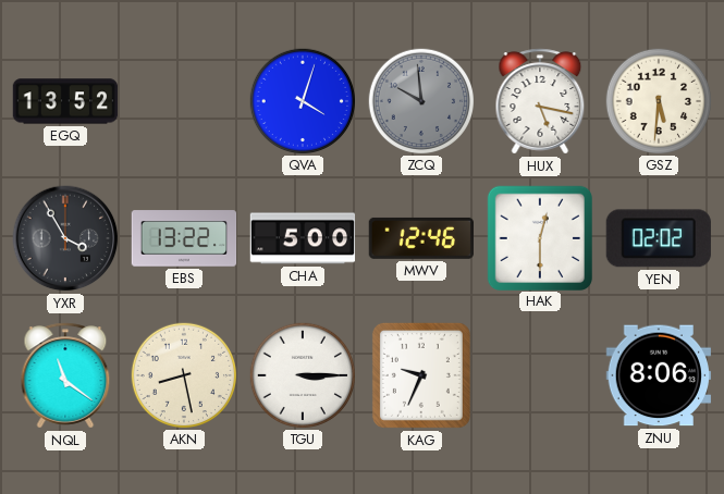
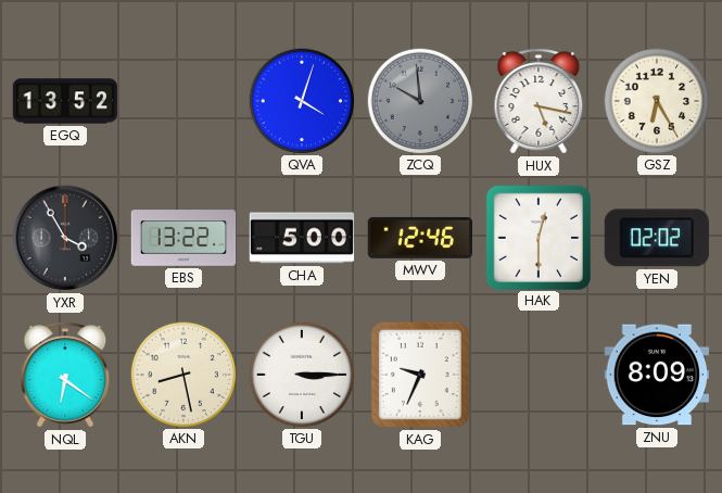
GSZ: 5:31 -> 6:25
NQL: 11:21 -> 6:21
ZNU: 8:06 -> 8:09
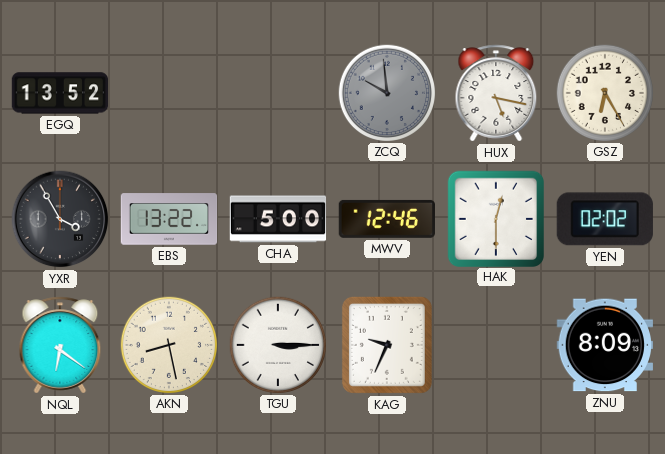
QVA: 4:03 -> none
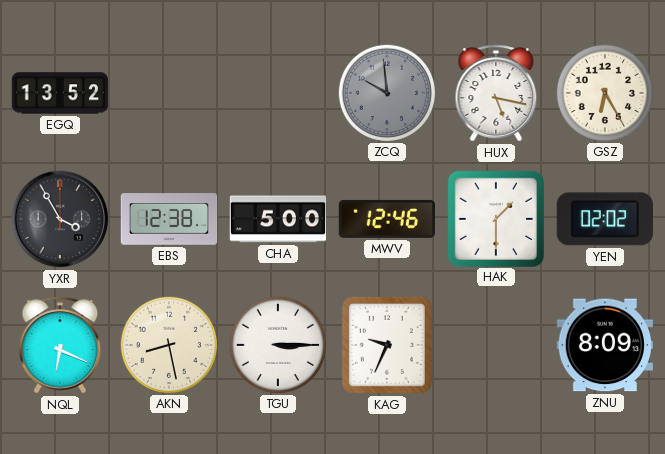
EBS: 13:22 -> 12:38
HAK: 12:30 -> 1:30
NQL: 6:21 -> 6:19
